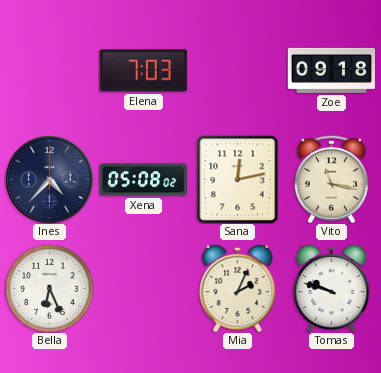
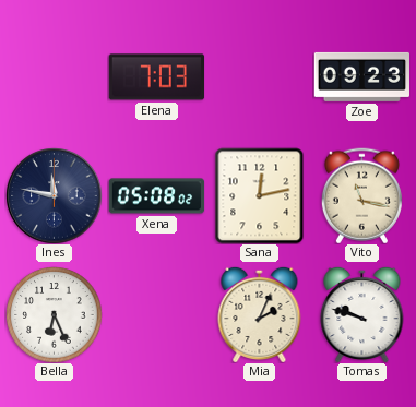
Zoe: 09:18 -> 09:23
Ines: 4:37 -> 11:47
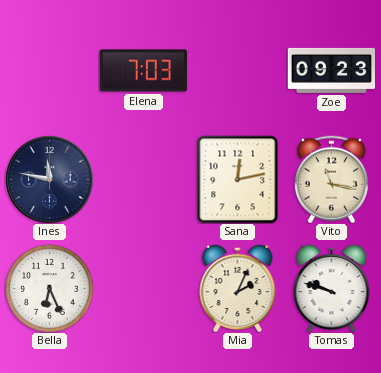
Xena: 05:08 -> none
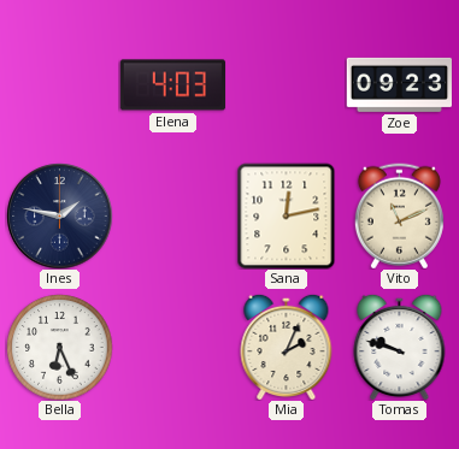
Elena: 7:03 -> 4:03
Ines: 11:47 -> 1:47
Vito: 11:17 -> 11:11
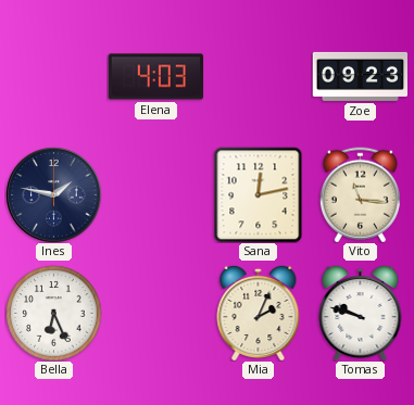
Vito: 11:11 -> 11:16
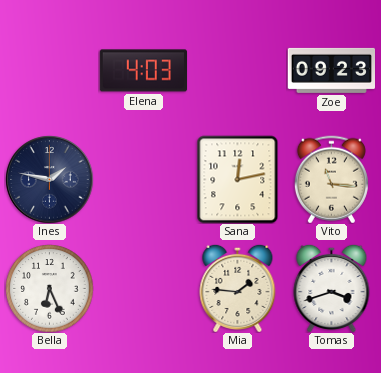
Mia: 2:04 -> 1:46
Tomas: 9:48 -> 3:42
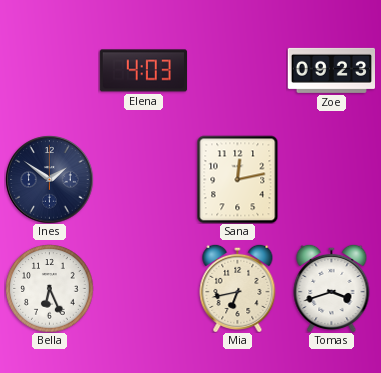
Ines: 1:47 -> 1:51
Vito: 11:16 -> none
Mia: 1:46 -> 6:43
